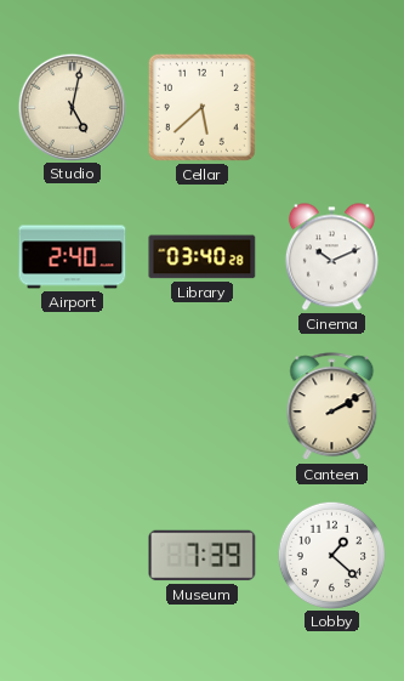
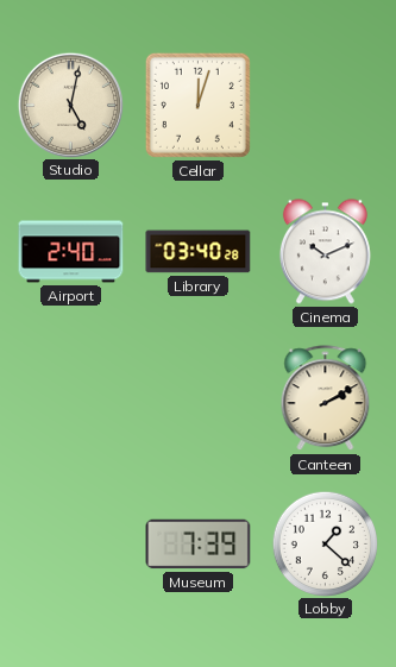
Cellar: 5:38 -> 12:03
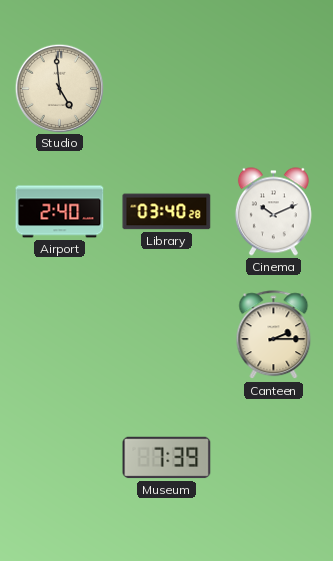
Studio: 5:02 -> 4:59
Cellar: 12:03 -> none
Canteen: 2:10 -> 2:15
Lobby: 1:22 -> none
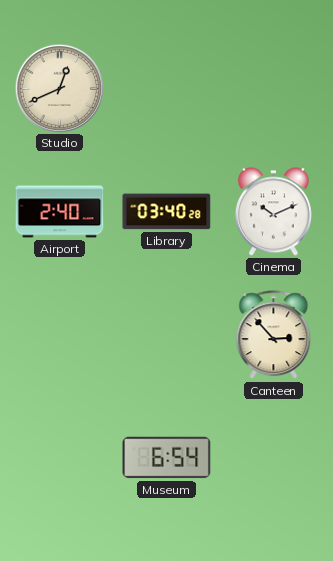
Studio: 4:59 -> 12:41
Canteen: 2:15 -> 2:53
Museum: 7:39 -> 6:54
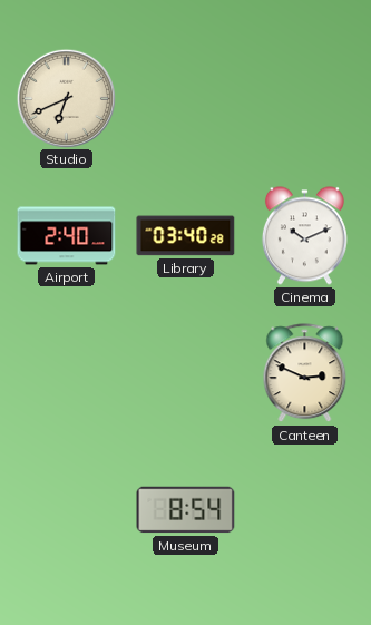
Studio: 12:41 -> 6:41
Canteen: 2:53 -> 2:49
Museum: 6:54 -> 8:54
